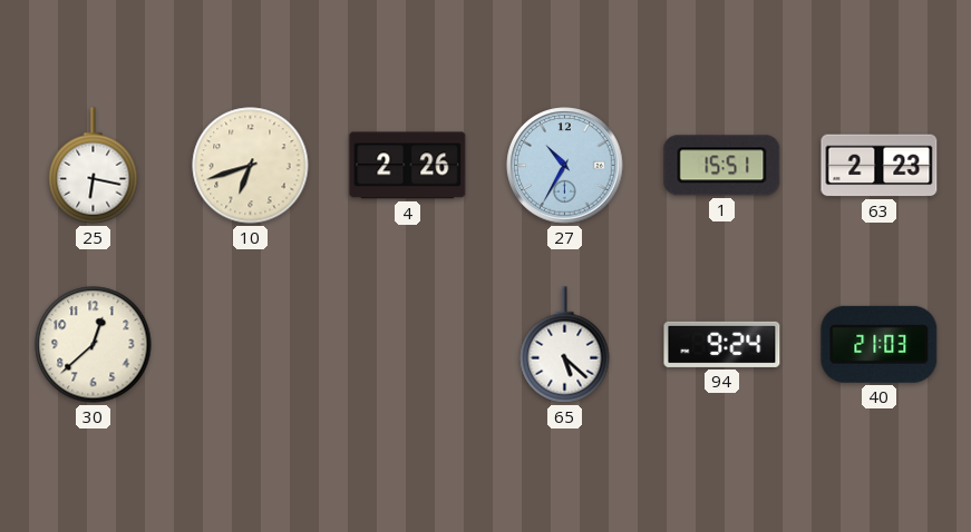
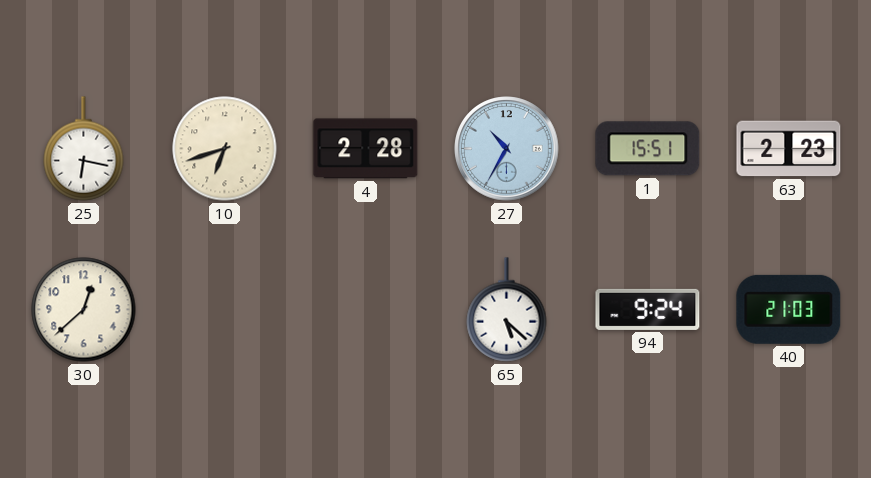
4: 2:26 -> 2:28
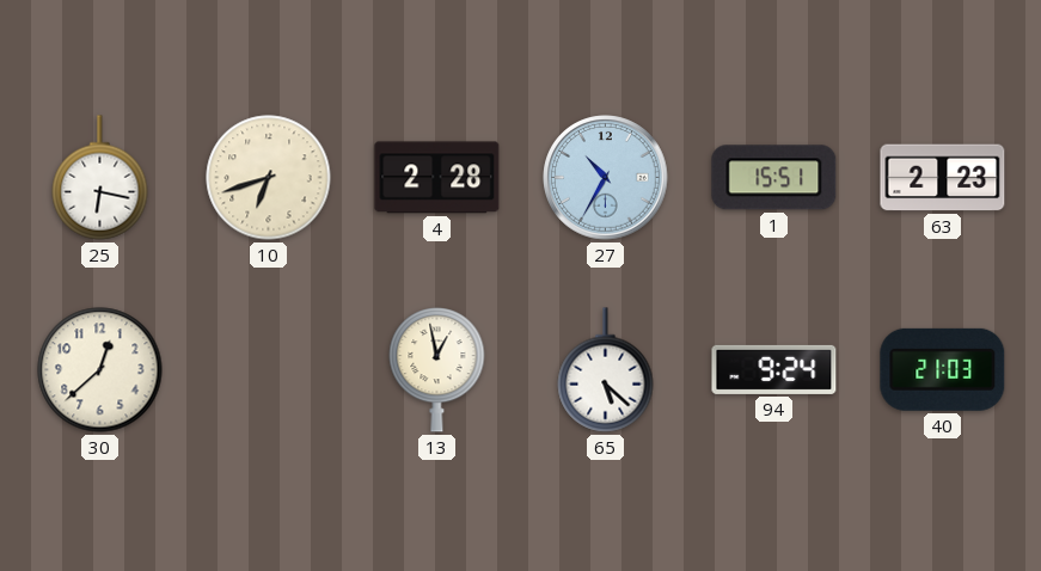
13: none -> 12:58
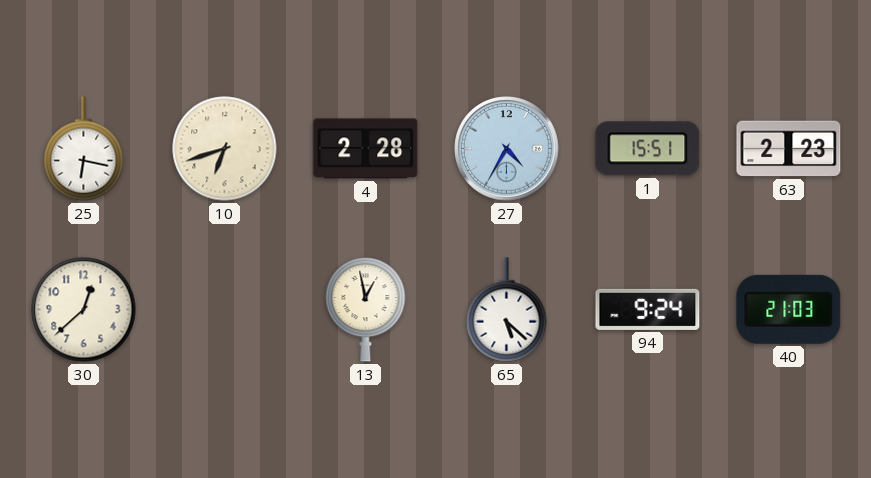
27: 10:35 -> 4:35
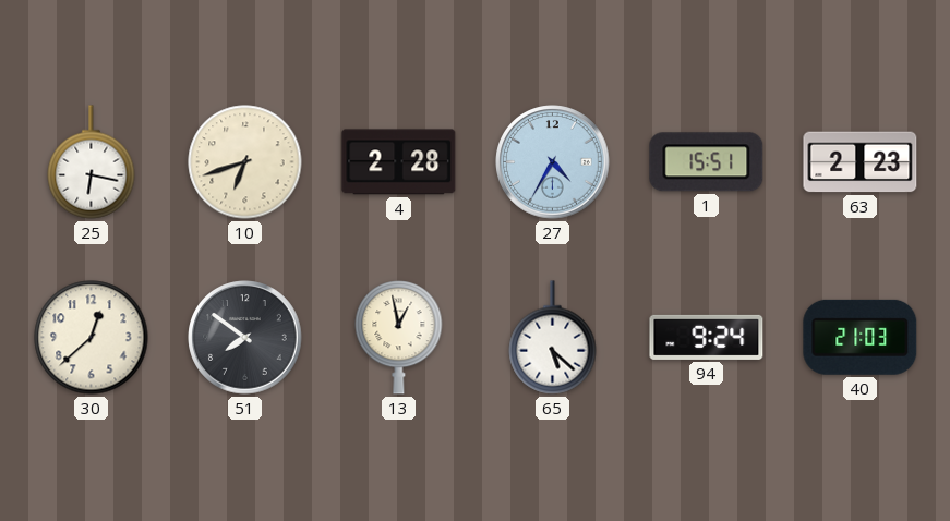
51: none -> 7:51
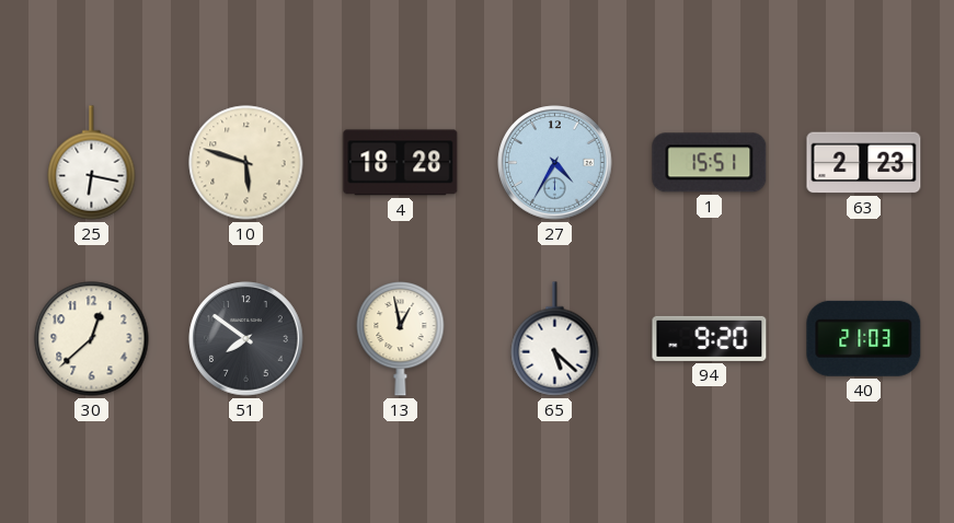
10: 6:42 -> 5:48
4: 2:28 -> 18:28
94: 9:24 -> 9:20
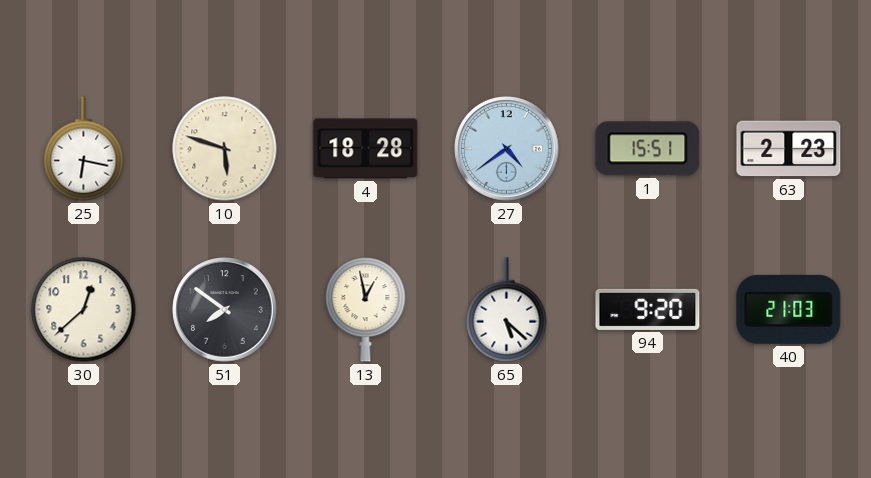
27: 4:35 -> 4:39
